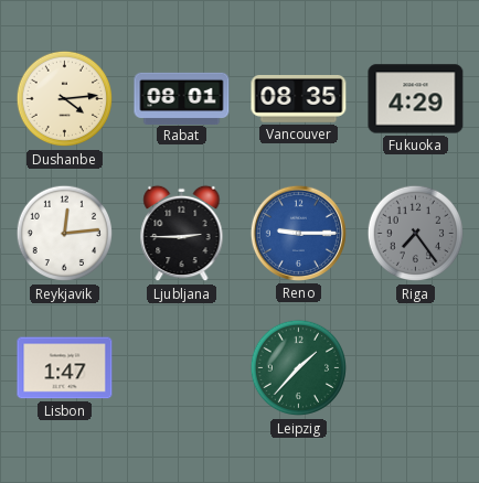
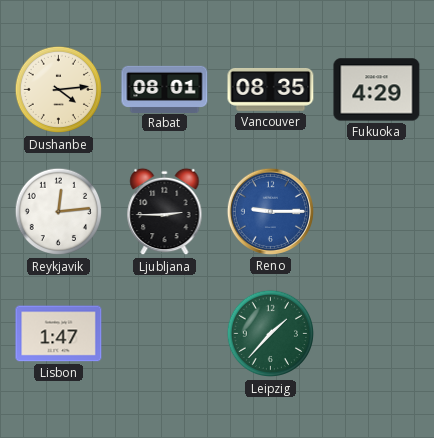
Riga: 7:24 -> none
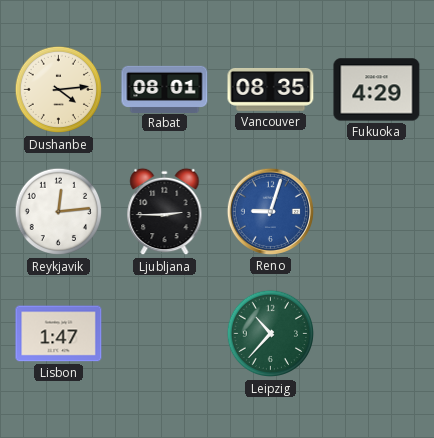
Reno: 9:15 -> 9:03
Leipzig: 1:37 -> 10:37
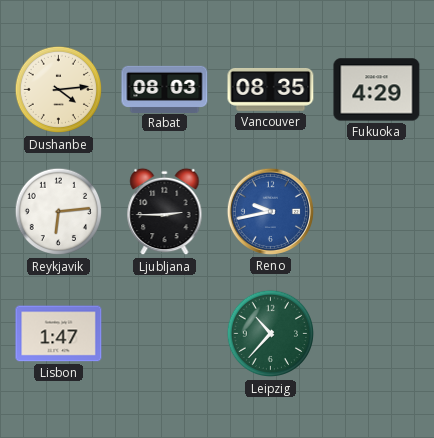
Rabat: 08:01 -> 08:03
Reykjavik: 12:14 -> 6:14
Reno: 9:03 -> 9:43
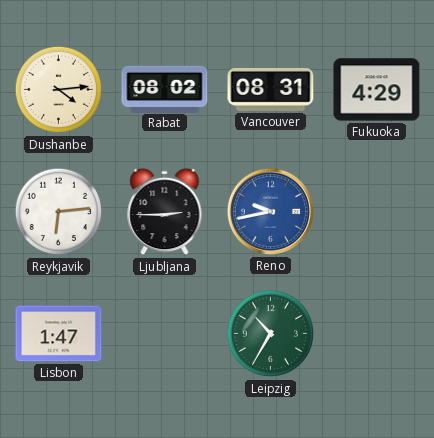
Rabat: 08:03 -> 08:02
Vancouver: 08:35 -> 08:31
Leipzig: 10:37 -> 10:35
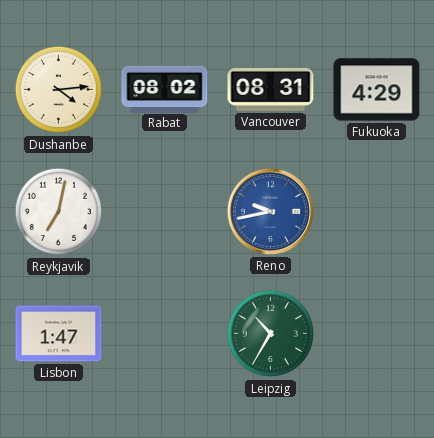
Reykjavik: 6:14 -> 7:02
Ljubljana: 2:45 -> none
